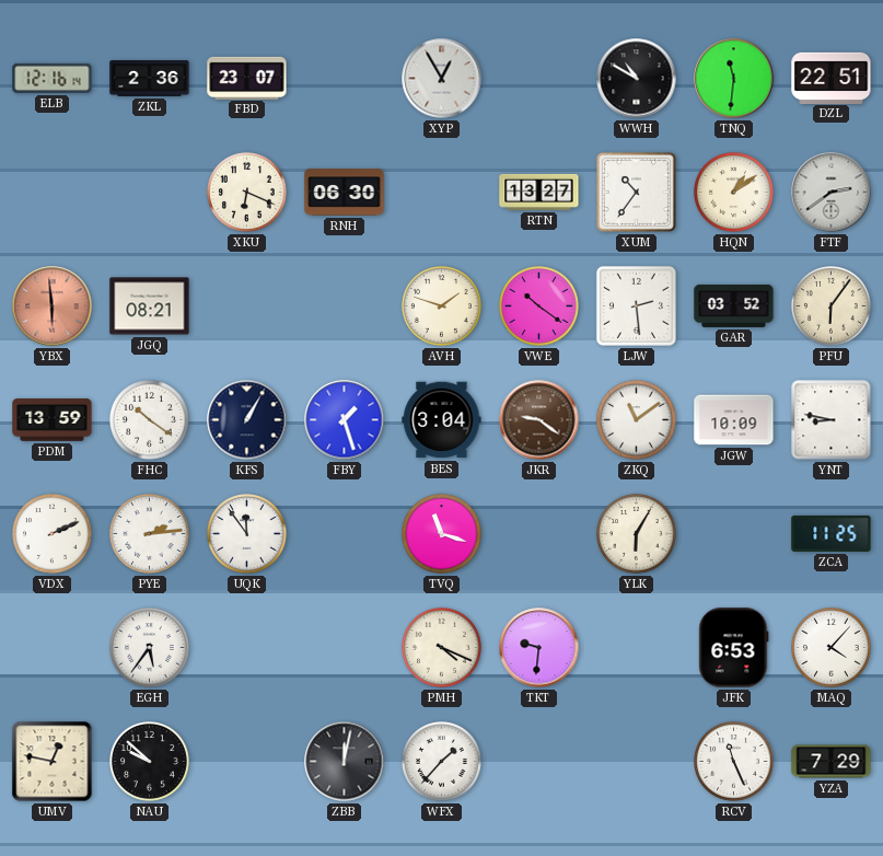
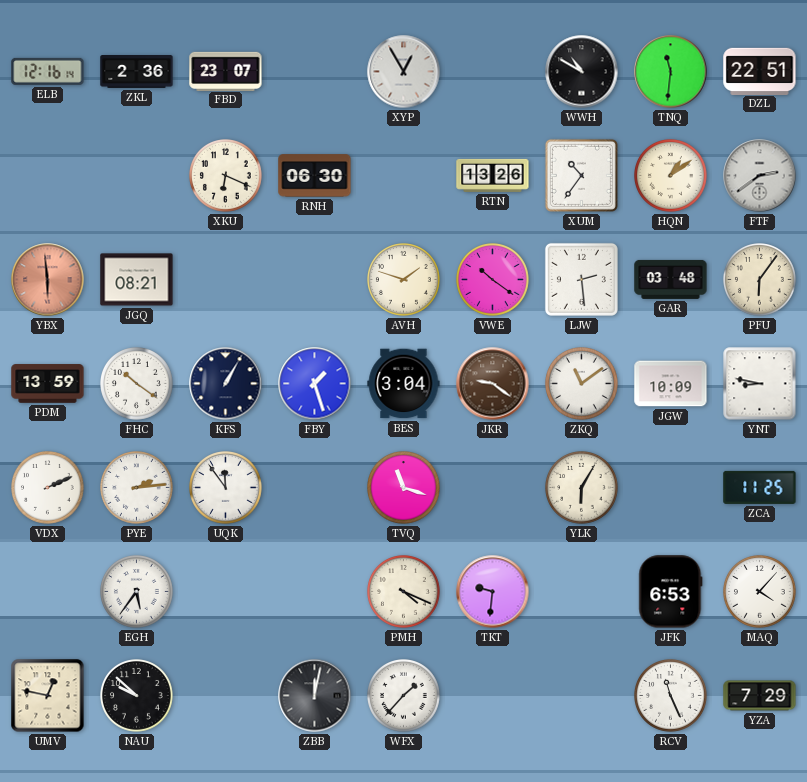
RTN: 13:27 -> 13:26
GAR: 03:52 -> 03:48
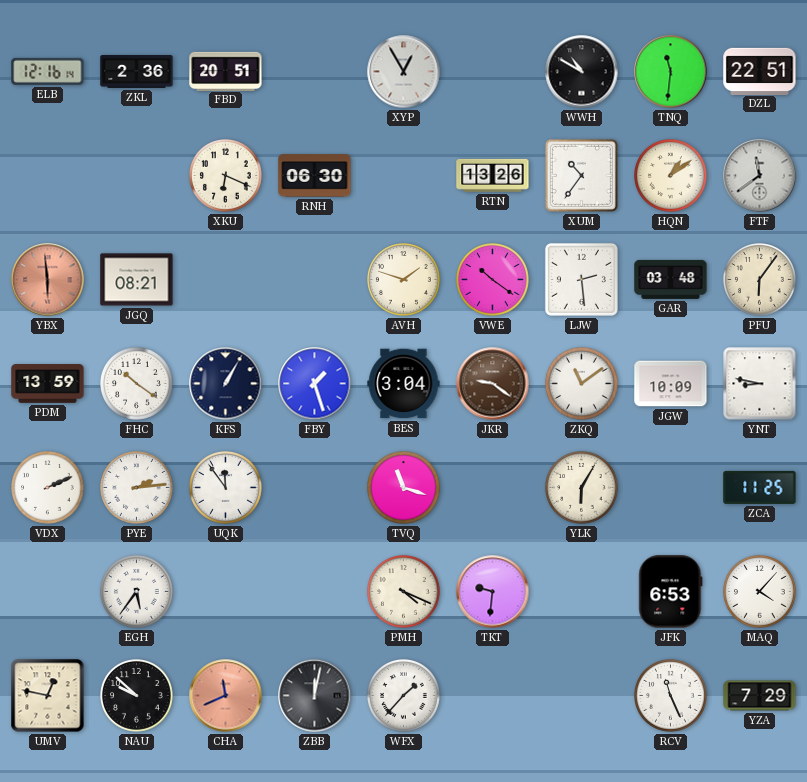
FBD: 23:07 -> 20:51
FTF: 2:39 -> 11:39
CHA: none -> 11:41
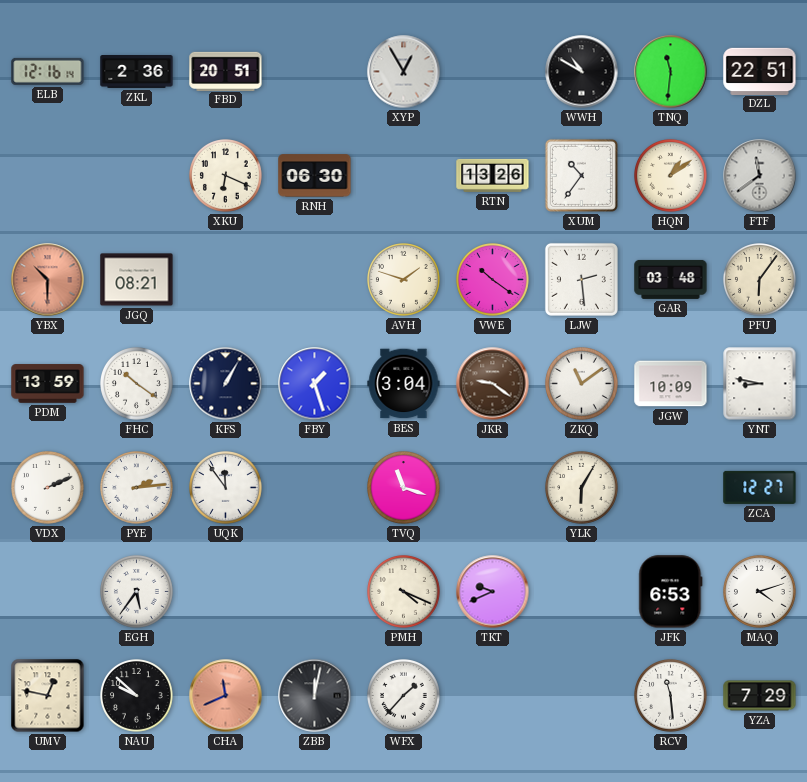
YBX: 5:59 -> 10:30
ZCA: 11:25 -> 12:27
TKT: 9:31 -> 9:41
MAQ: 4:07 -> 4:12
RCV: 11:26 -> 11:29
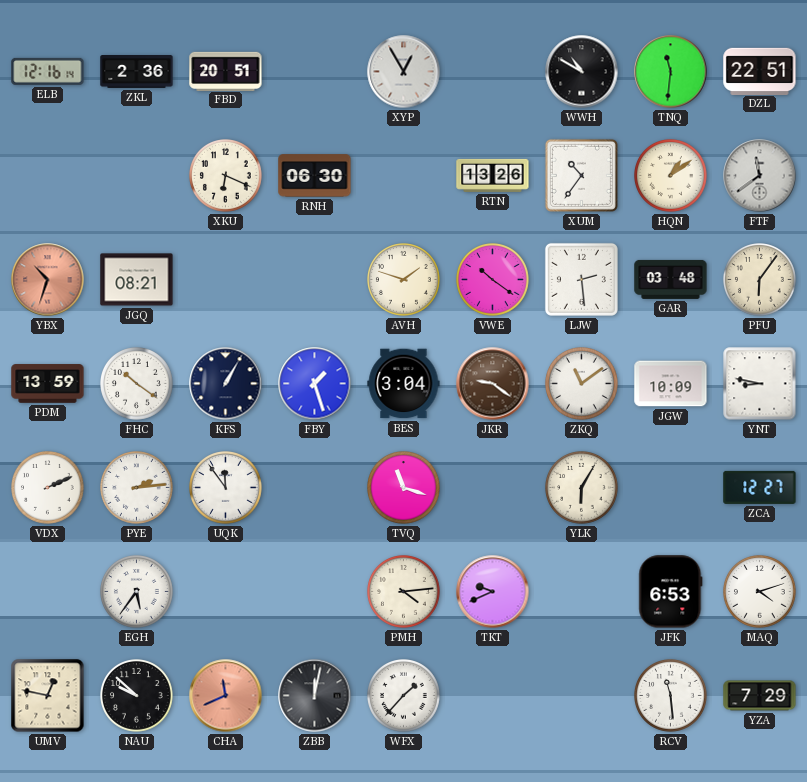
YBX: 10:30 -> 10:33
PMH: 4:19 -> 4:14
